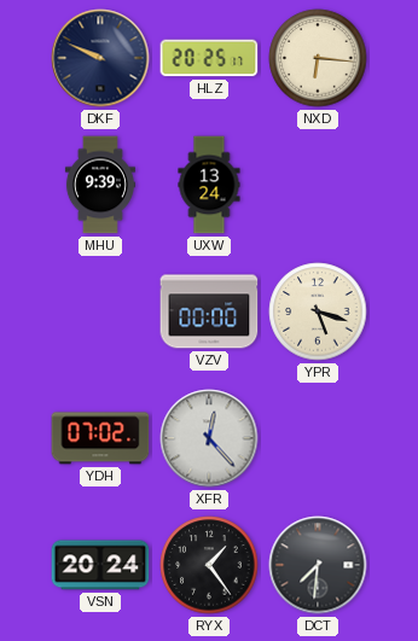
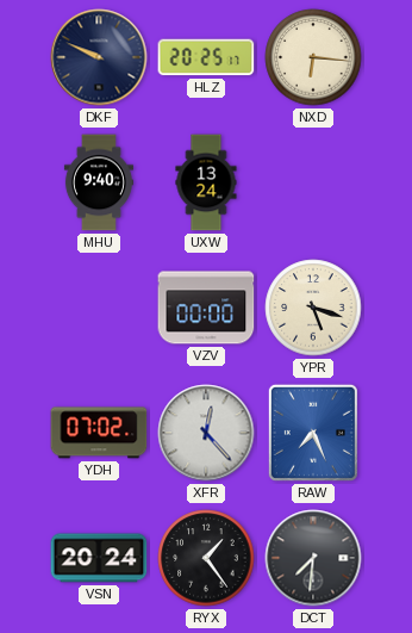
MHU: 9:39 -> 9:40
RAW: none -> 7:26
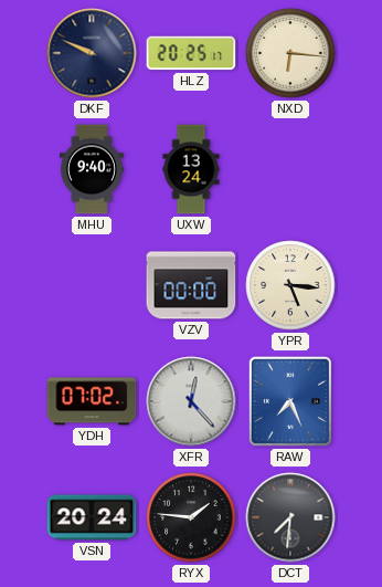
YPR: 5:18 -> 5:16
RYX: 1:24 -> 1:46
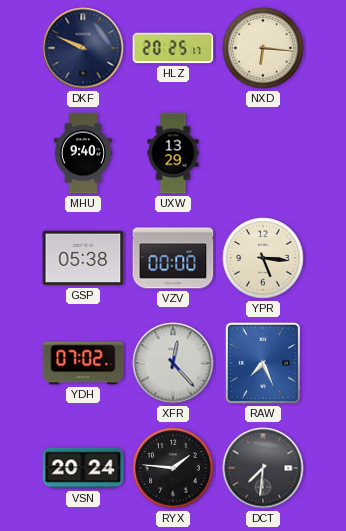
UXW: 13:24 -> 13:29
GSP: none -> 05:38
